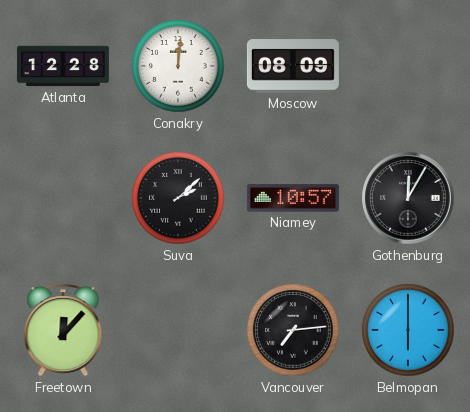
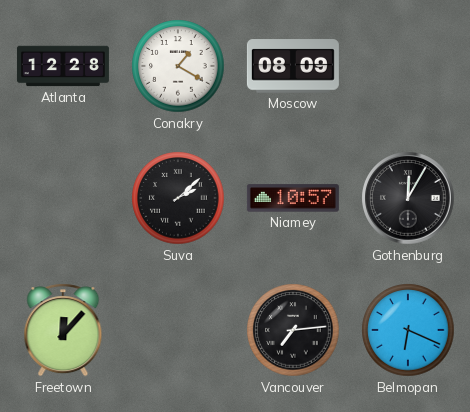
Conakry: 12:01 -> 1:20
Belmopan: 6:00 -> 6:19
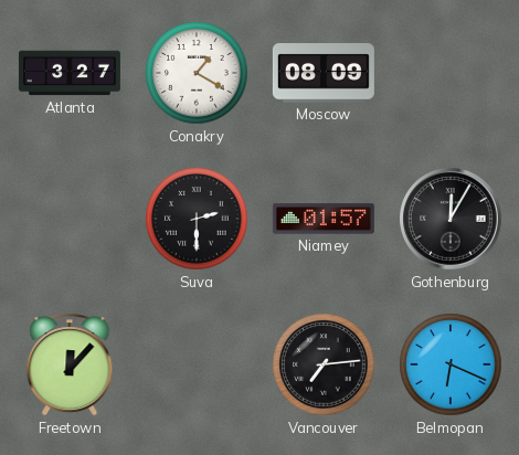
Atlanta: 12:28 -> 3:27
Suva: 2:08 -> 2:30
Niamey: 10:57 -> 01:57
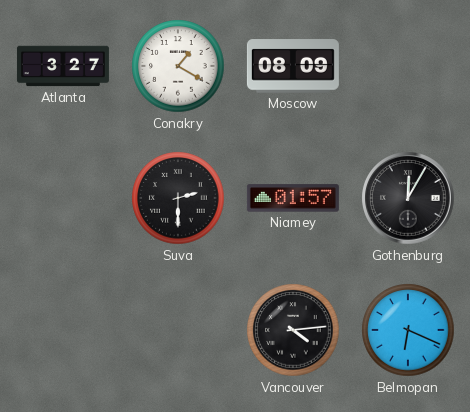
Freetown: 12:07 -> none
Vancouver: 7:14 -> 4:14
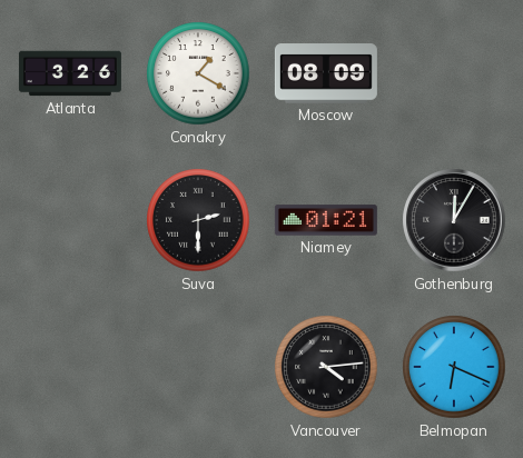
Atlanta: 3:27 -> 3:26
Niamey: 01:57 -> 01:21
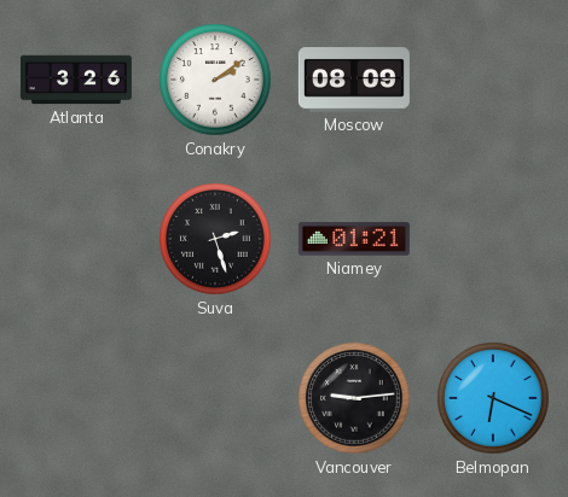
Conakry: 1:20 -> 2:09
Suva: 2:30 -> 2:27
Gothenburg: 12:05 -> none
Vancouver: 4:14 -> 9:14
